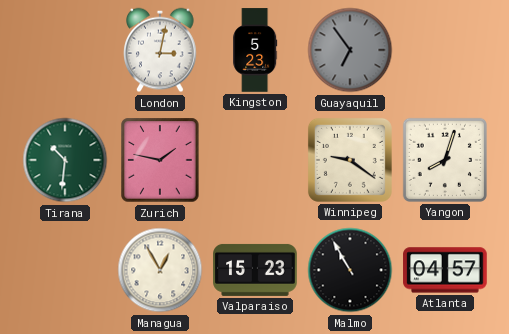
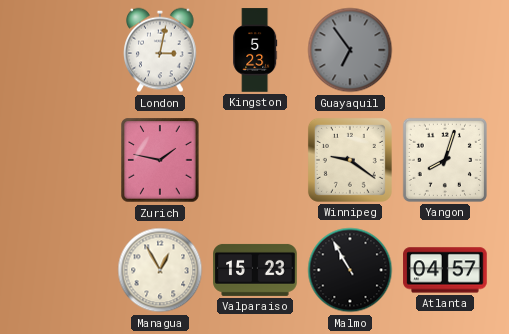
Tirana: 10:31 -> none
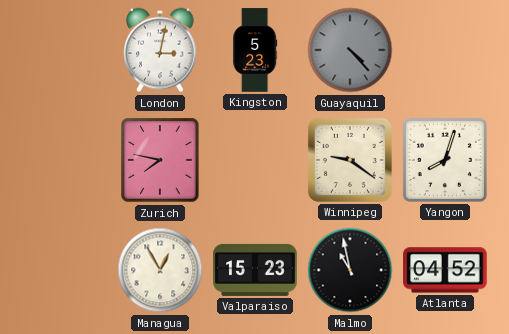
Guayaquil: 6:54 -> 4:23
Zurich: 1:47 -> 7:47
Malmo: 10:55 -> 10:58
Atlanta: 04:57 -> 04:52
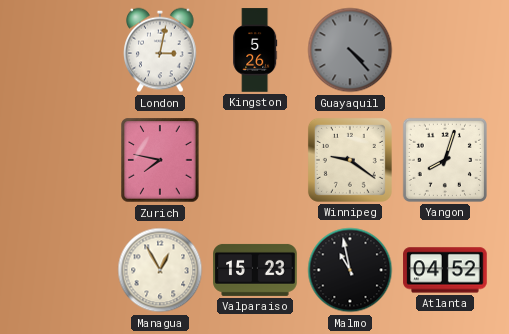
Kingston: 5:23 -> 5:26
